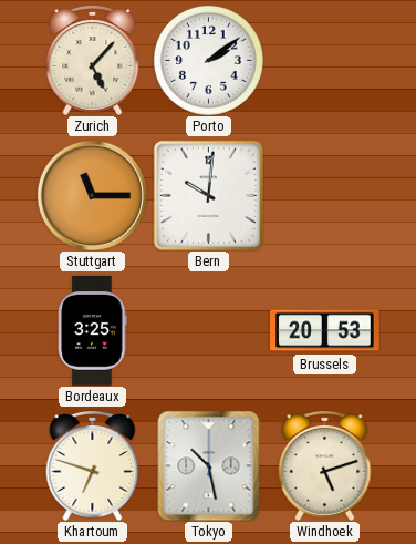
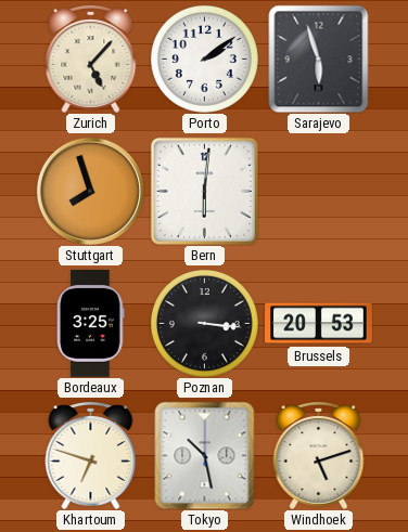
Sarajevo: none -> 5:57
Stuttgart: 11:15 -> 7:57
Bern: 10:01 -> 6:01
Poznan: none -> 3:16
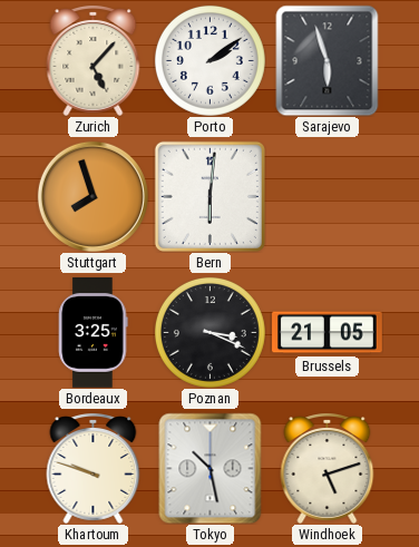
Poznan: 3:16 -> 3:19
Brussels: 20:53 -> 21:05
Khartoum: 6:48 -> 9:48
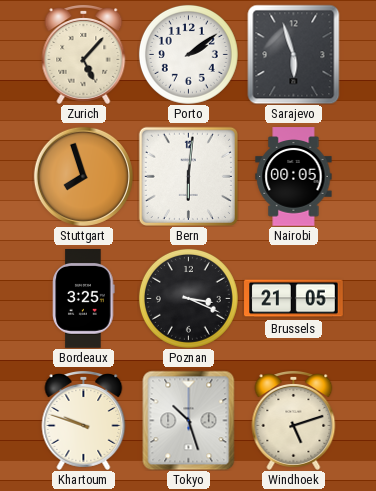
Nairobi: none -> 00:05
Tokyo: 10:28 -> 10:27
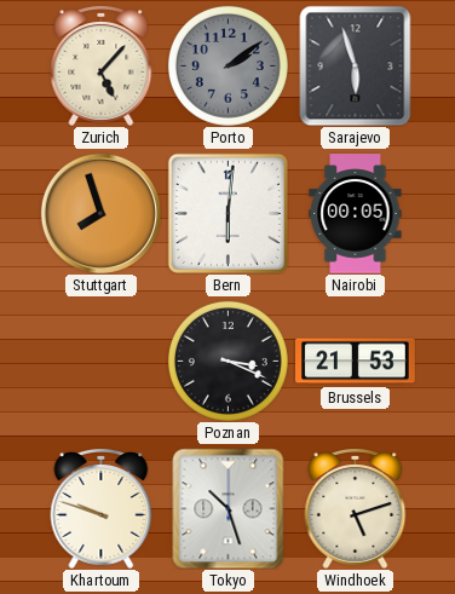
Porto dial: white -> grey
Bordeaux: 3:25 -> none
Brussels: 21:05 -> 21:53
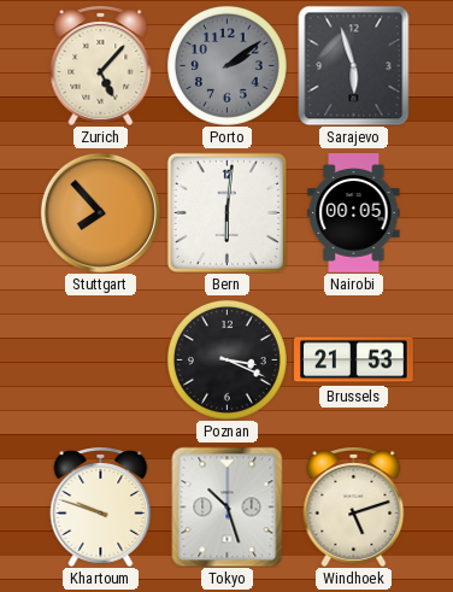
Stuttgart: 7:57 -> 7:53
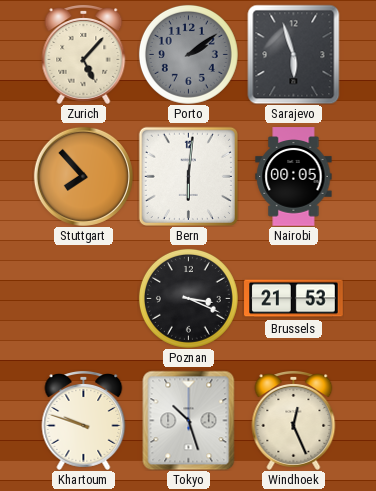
Windhoek: 5:12 -> 12:26
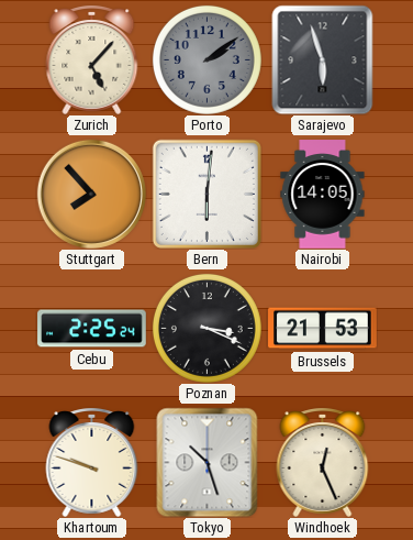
Nairobi: 00:05 -> 14:05
Cebu: none -> 2:25
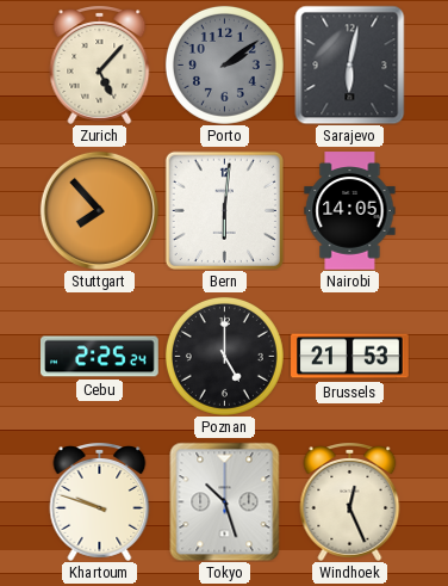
Sarajevo: 5:57 -> 6:02
Poznan: 3:19 -> 5:00
